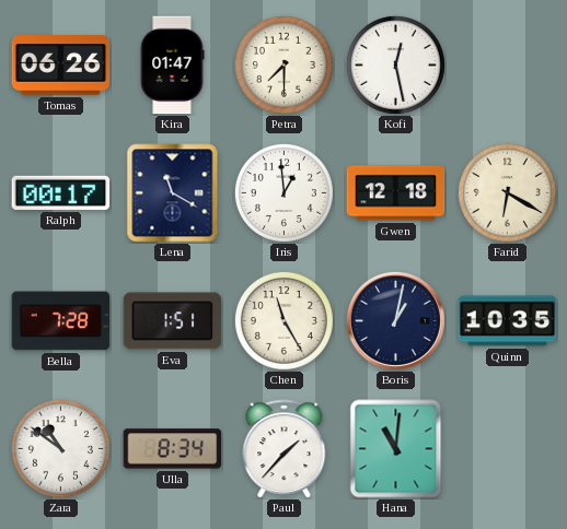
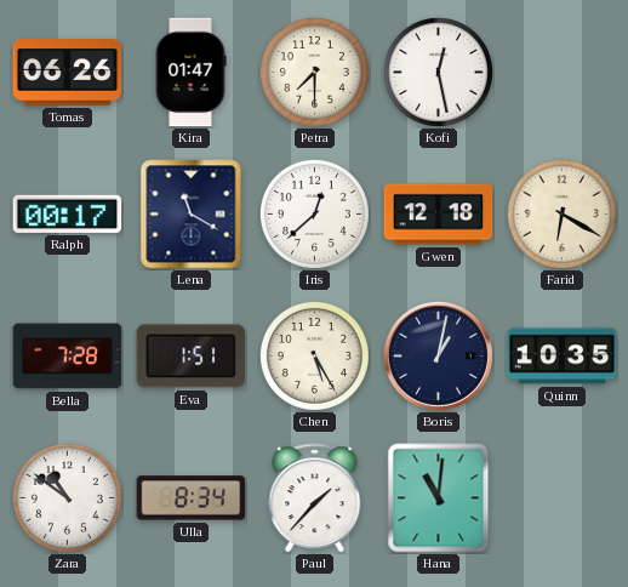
Iris: 12:59 -> 12:38
Chen: 11:25 -> 5:25
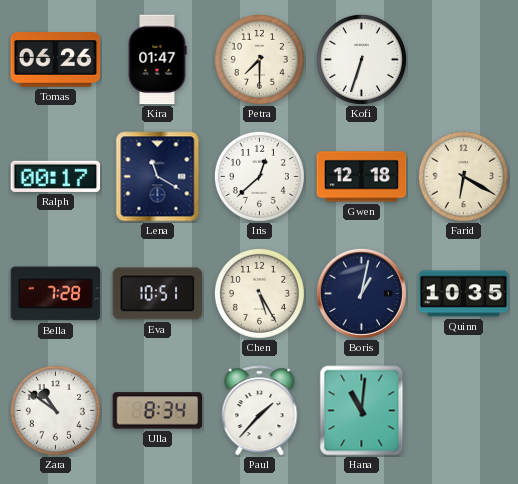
Kofi: 12:28 -> 6:33
Eva: 1:51 -> 10:51
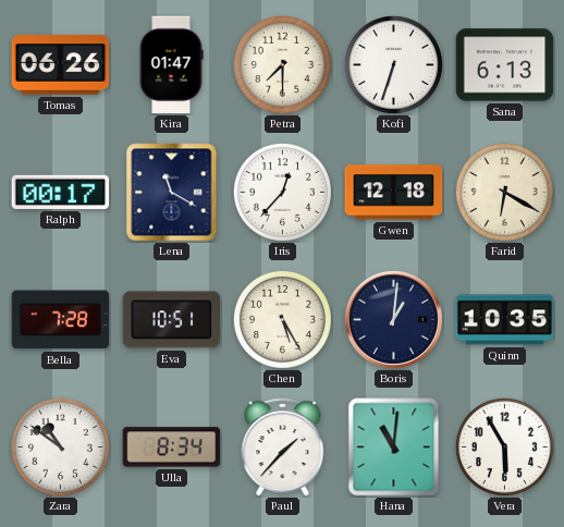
Sana: none -> 6:13
Iris: 12:38 -> 12:37
Boris: 1:02 -> 1:01
Vera: none -> 5:55
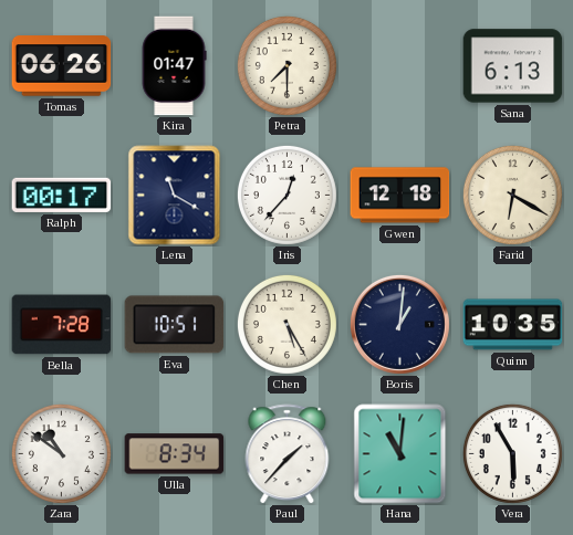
Kofi: 6:33 -> none
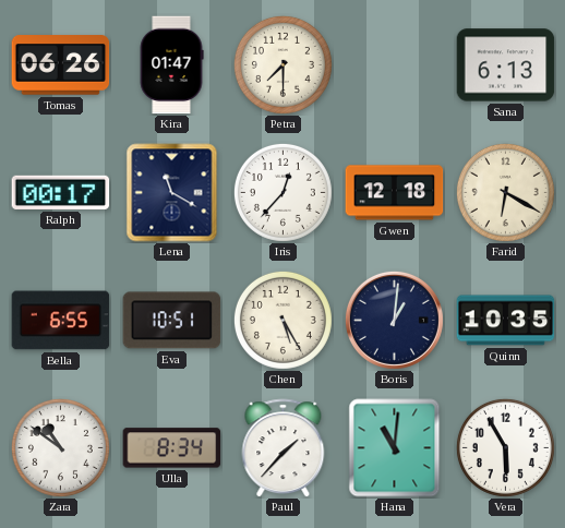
Bella: 7:28 -> 6:55
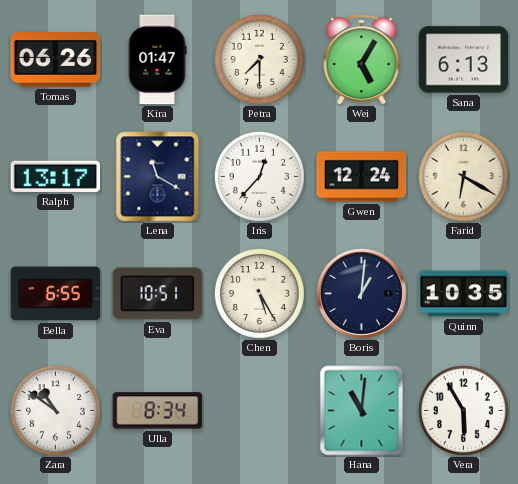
Wei: none -> 5:05
Ralph: 00:17 -> 13:17
Gwen: 12:18 -> 12:24
Paul: 1:37 -> none
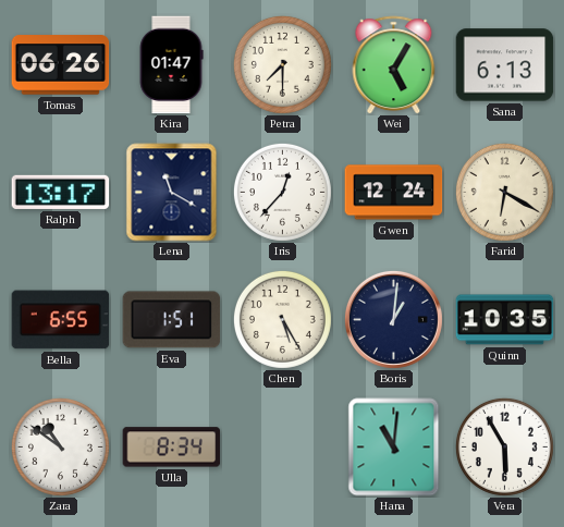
Eva: 10:51 -> 1:51
